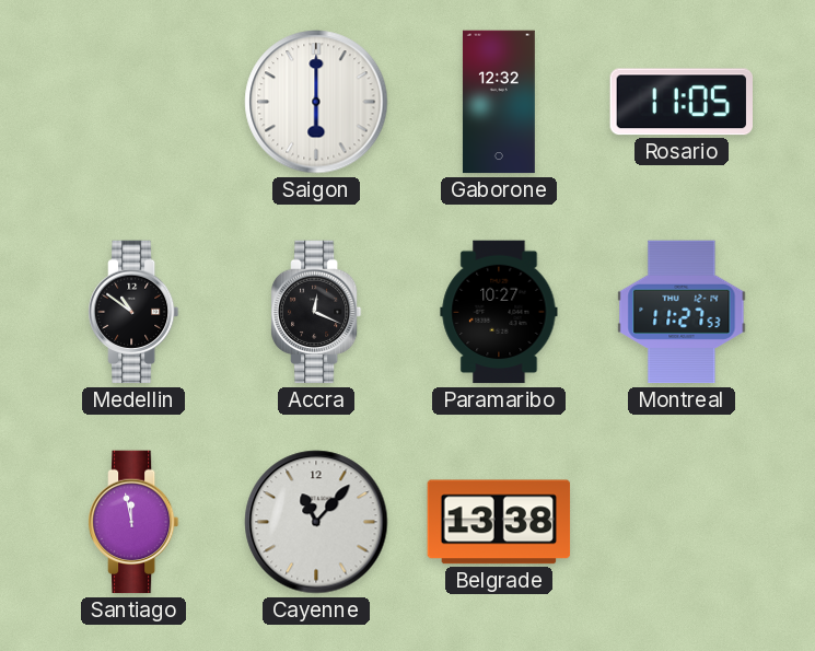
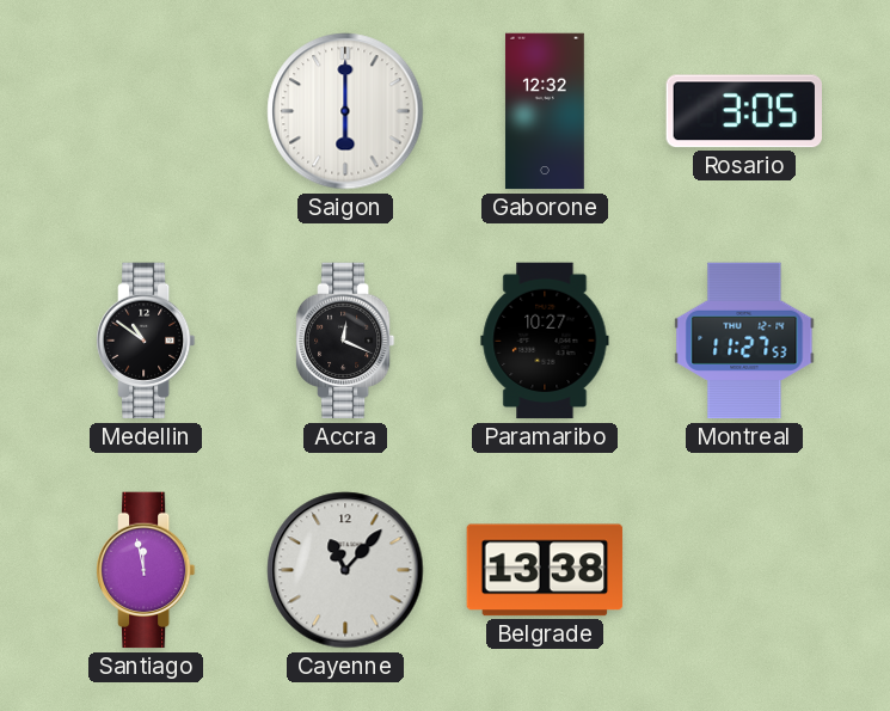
Rosario: 11:05 -> 3:05
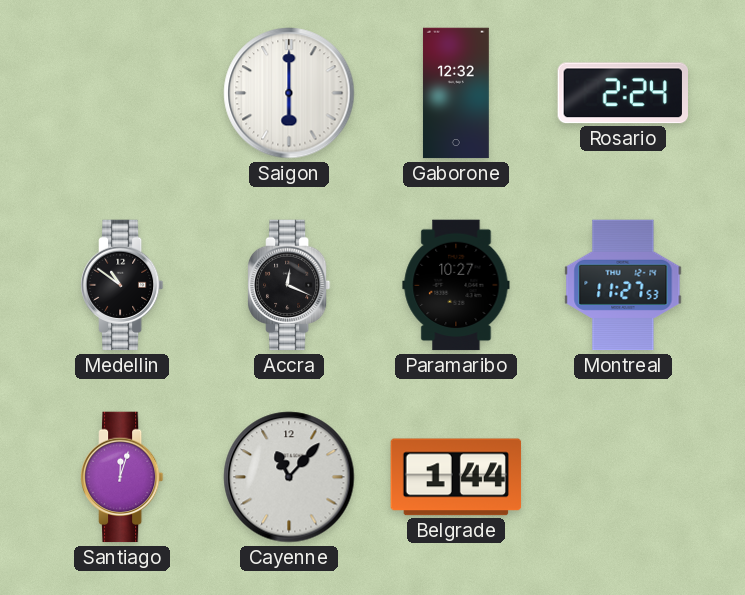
Rosario: 3:05 -> 2:24
Santiago: 11:58 -> 12:03
Belgrade: 13:38 -> 1:44
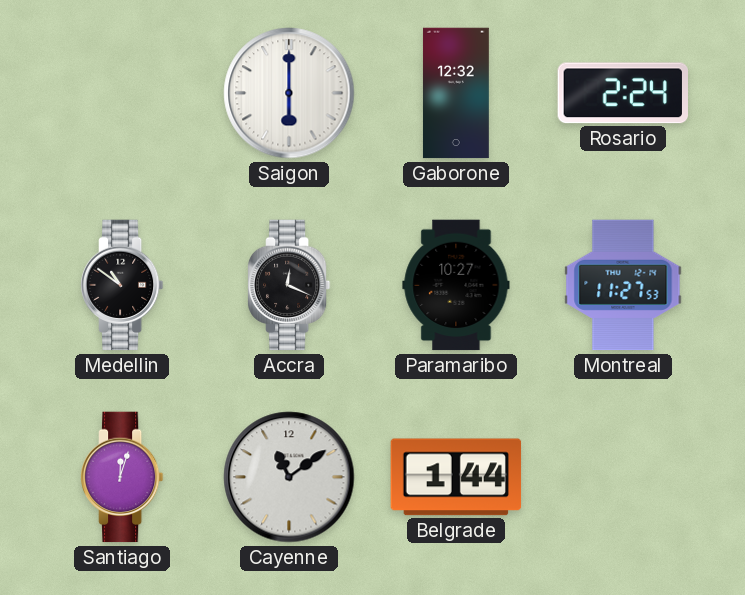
Cayenne: 11:07 -> 11:09
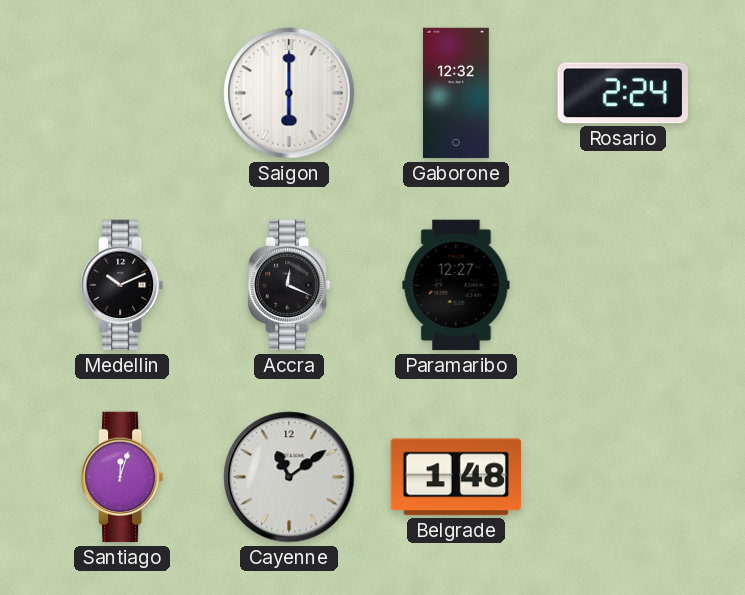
Medellin: 10:51 -> 10:11
Paramaribo: 10:27 -> 12:27
Montreal: 11:27 -> none
Belgrade: 1:44 -> 1:48
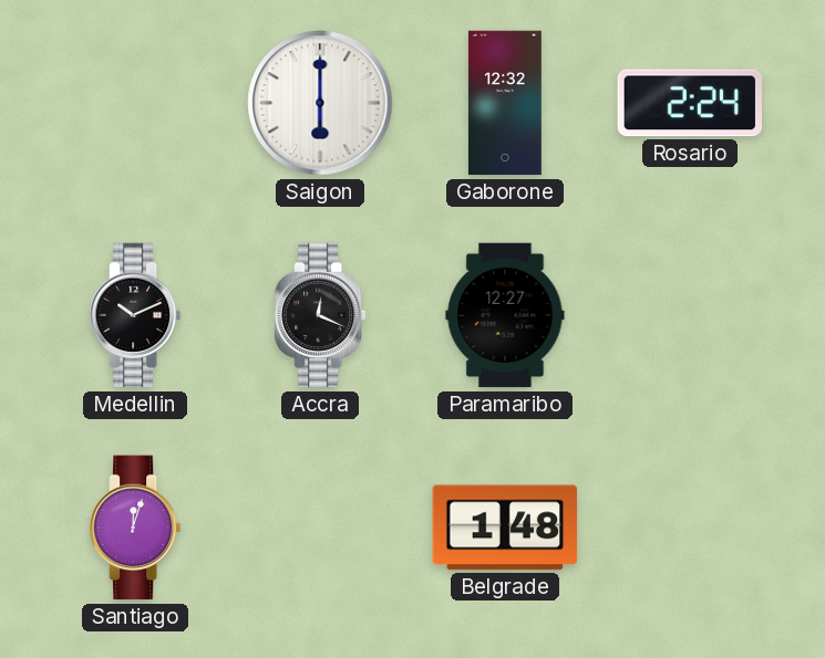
Cayenne: 11:09 -> none
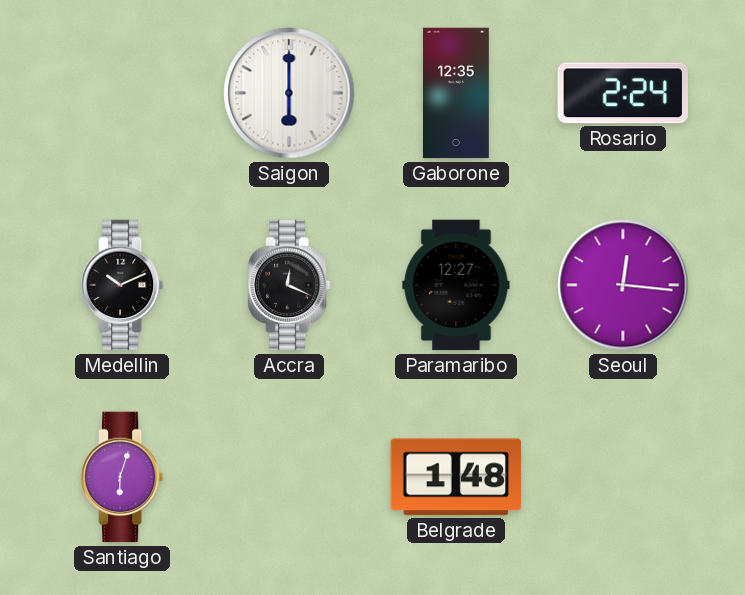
Gaborone: 12:32 -> 12:35
Seoul: none -> 12:16
Santiago: 12:03 -> 6:03
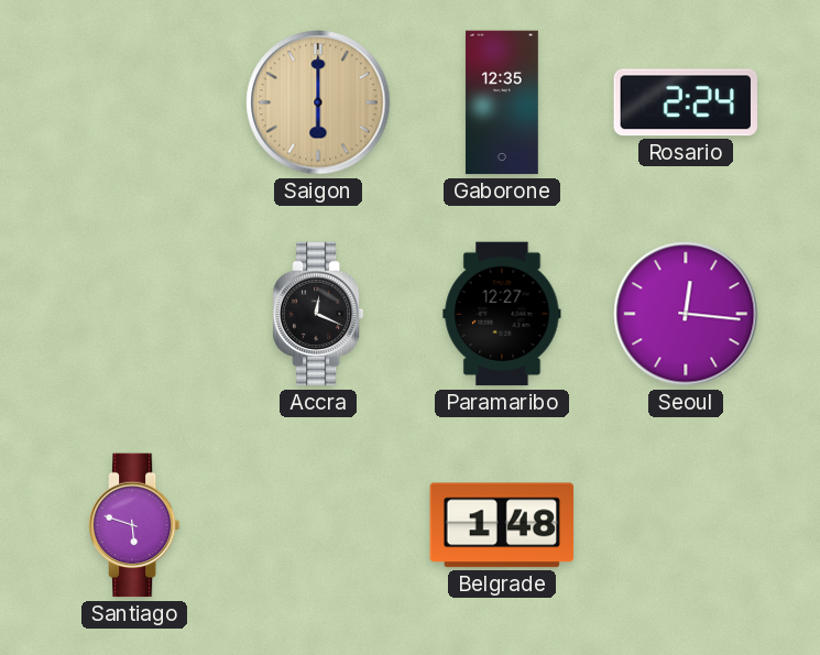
Saigon dial: white -> champagne
Medellin: 10:11 -> none
Santiago: 6:03 -> 5:48
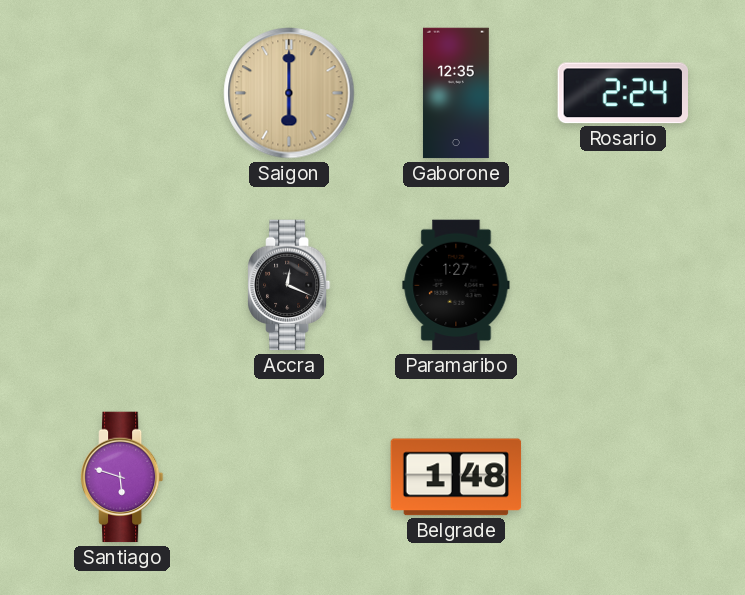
Paramaribo: 12:27 -> 1:27
Seoul: 12:16 -> none
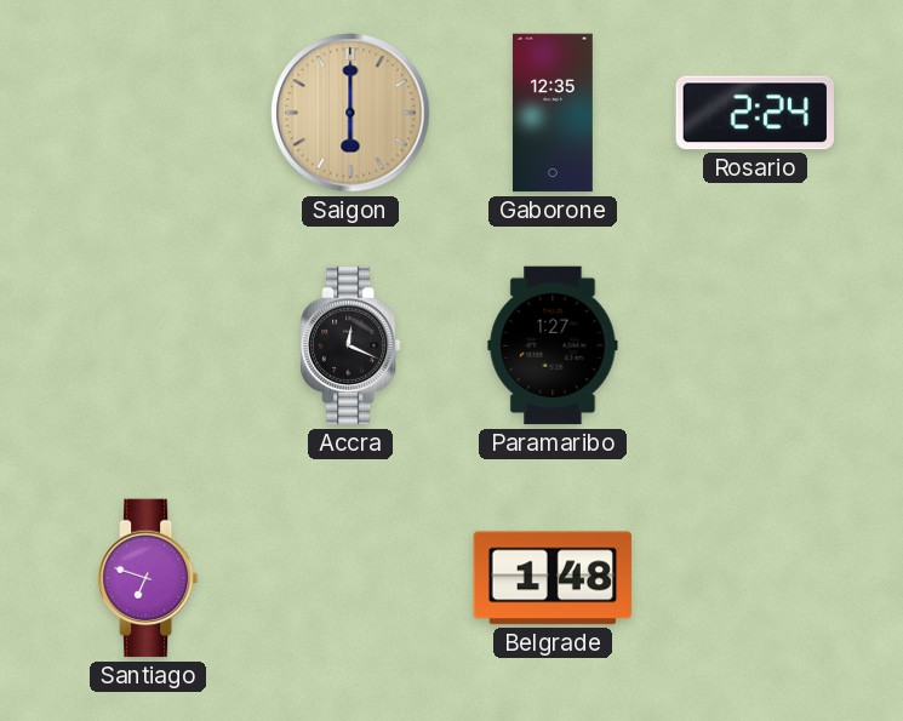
Santiago: 5:48 -> 6:48
